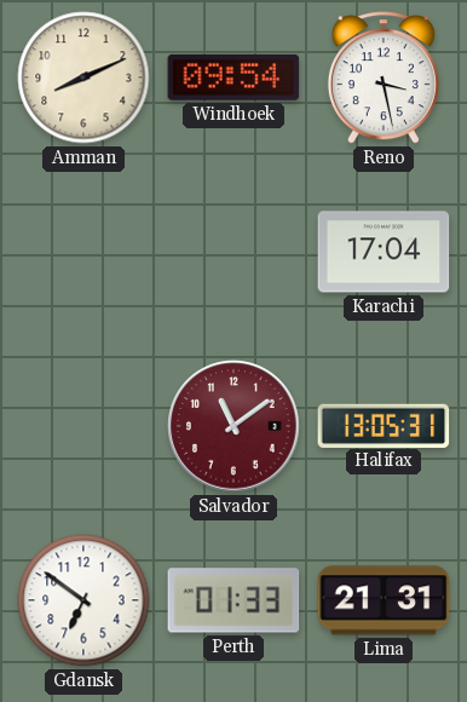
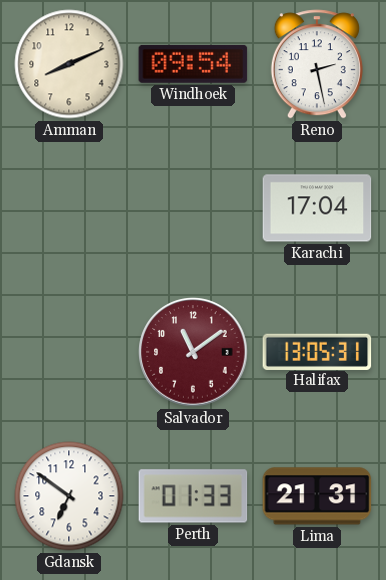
Reno: 3:28 -> 2:28
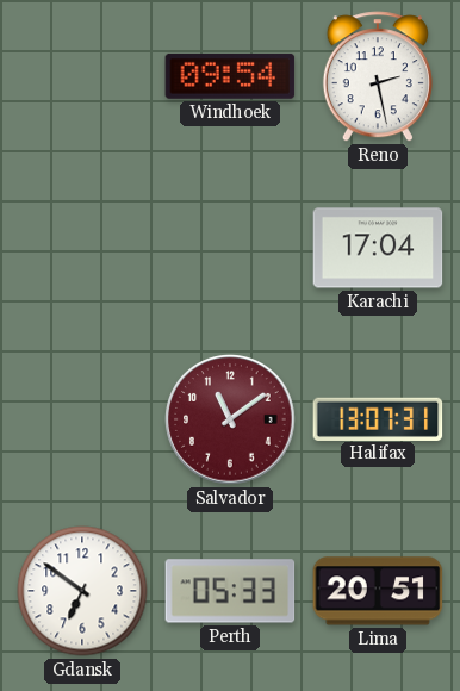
Amman: 8:11 -> none
Halifax: 13:05 -> 13:07
Perth: 01:33 -> 05:33
Lima: 21:31 -> 20:51
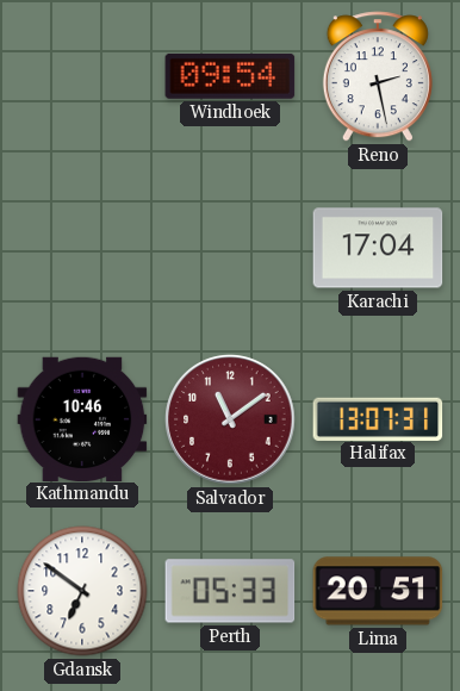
Kathmandu: none -> 10:46
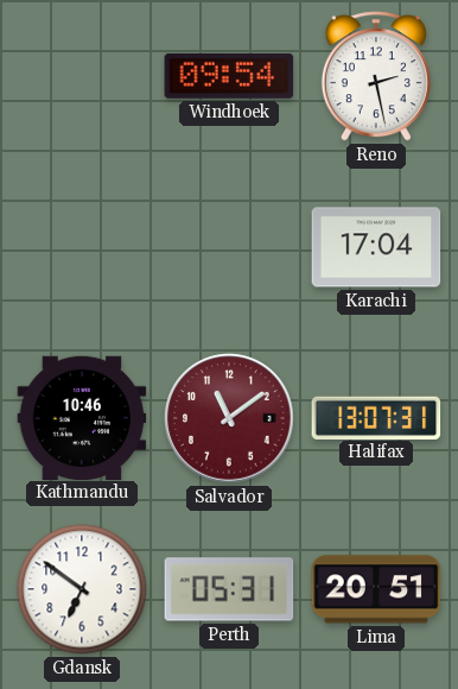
Perth: 05:33 -> 05:31
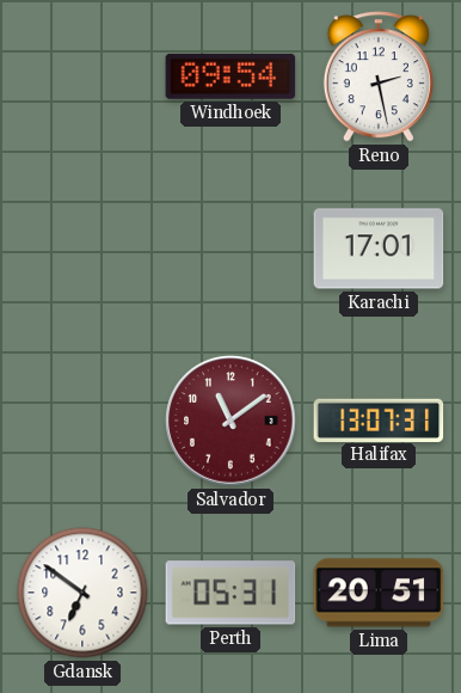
Karachi: 17:04 -> 17:01
Kathmandu: 10:46 -> none
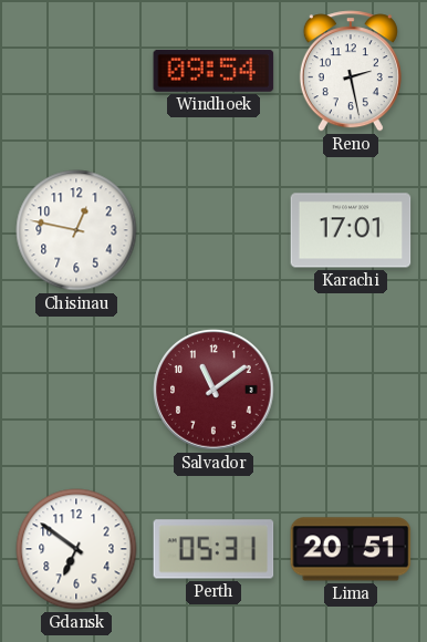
Chisinau: none -> 12:47
Halifax: 13:07 -> none
